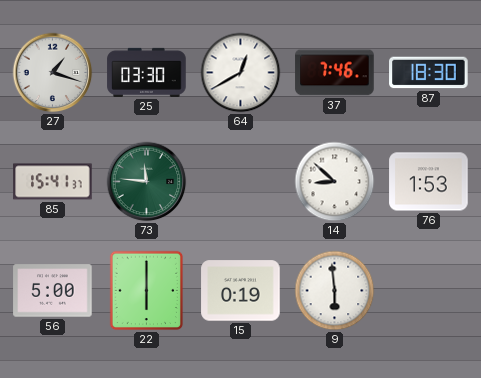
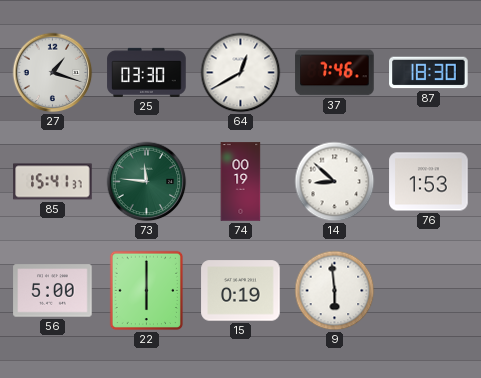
74: none -> 00:19
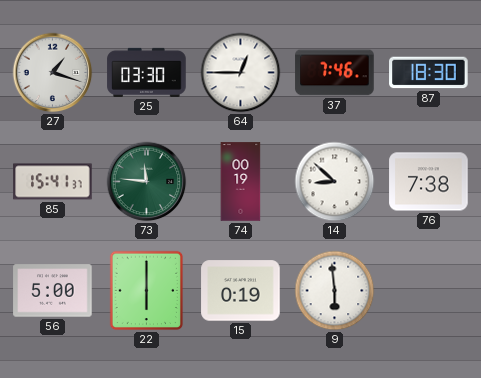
64: 12:40 -> 12:45
76: 1:53 -> 7:38
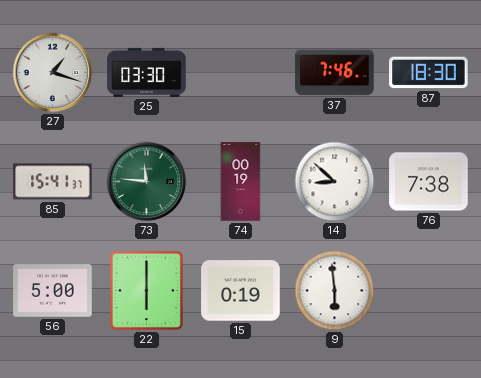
64: 12:45 -> none
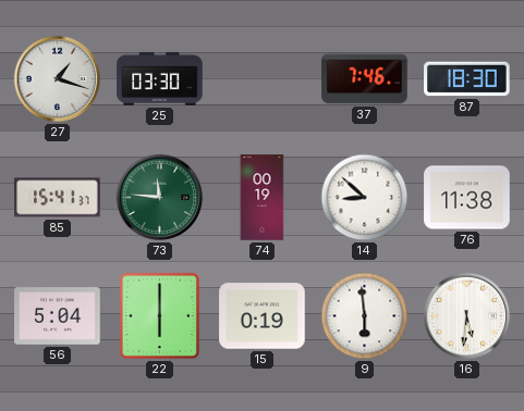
76: 7:38 -> 11:38
56: 5:00 -> 5:04
16: none -> 5:31
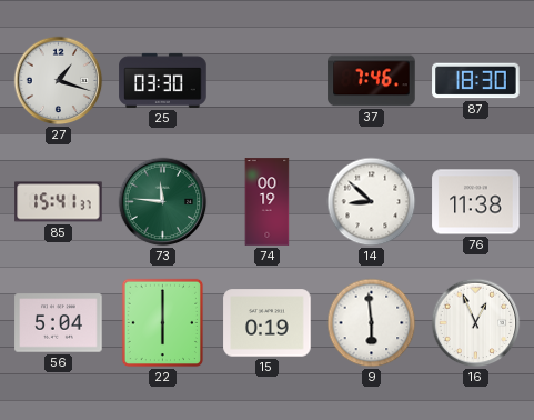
16: 5:31 -> 12:56
